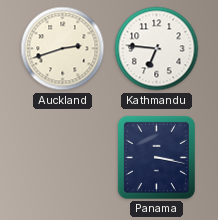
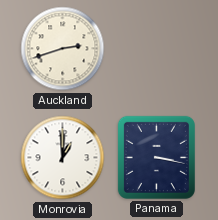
Kathmandu: 6:46 -> none
Monrovia: none -> 1:00
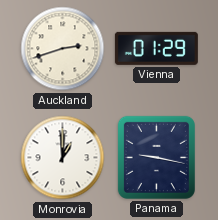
Vienna: none -> 01:29
Panama: 3:17 -> 9:17
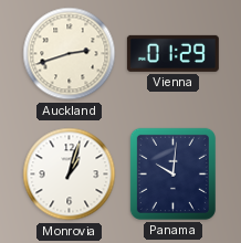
Monrovia: 1:00 -> 1:03
Panama: 9:17 -> 10:01
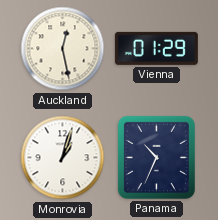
Auckland: 2:42 -> 12:28
Panama: 10:01 -> 10:34
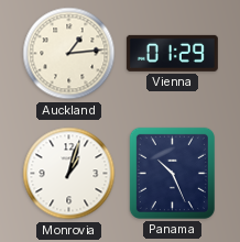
Auckland: 12:28 -> 1:14
Panama: 10:34 -> 10:26
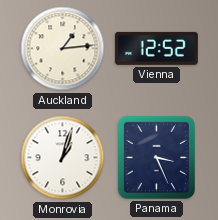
Vienna: 01:29 -> 12:52
Panama: 10:26 -> 3:26
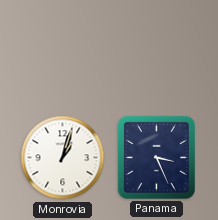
Auckland: 1:14 -> none
Vienna: 12:52 -> none
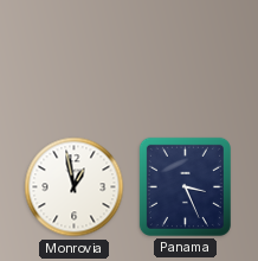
Monrovia: 1:03 -> 12:58
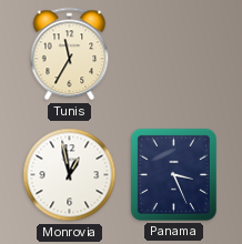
Tunis: none -> 11:35
